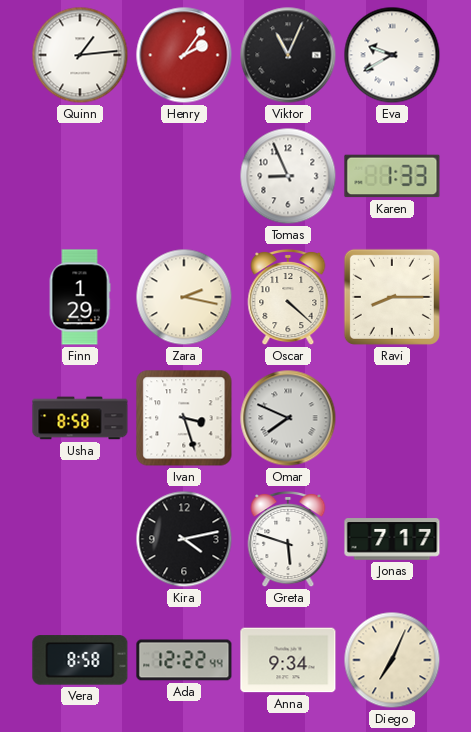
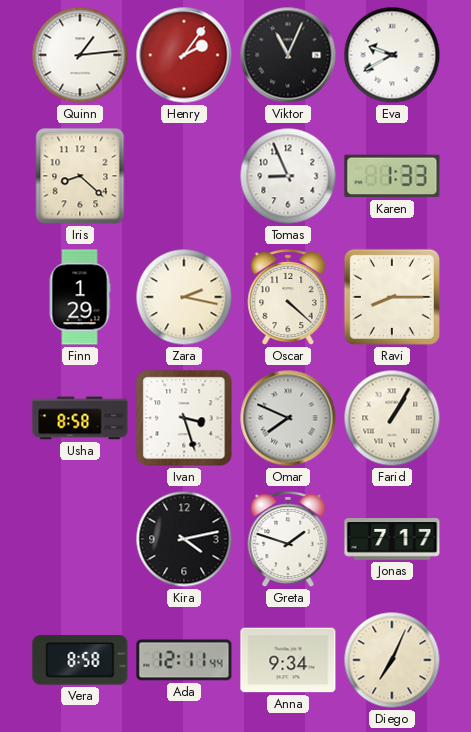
Iris: none -> 8:22
Farid: none -> 1:05
Greta: 5:48 -> 1:48
Ada: 12:22 -> 12:11
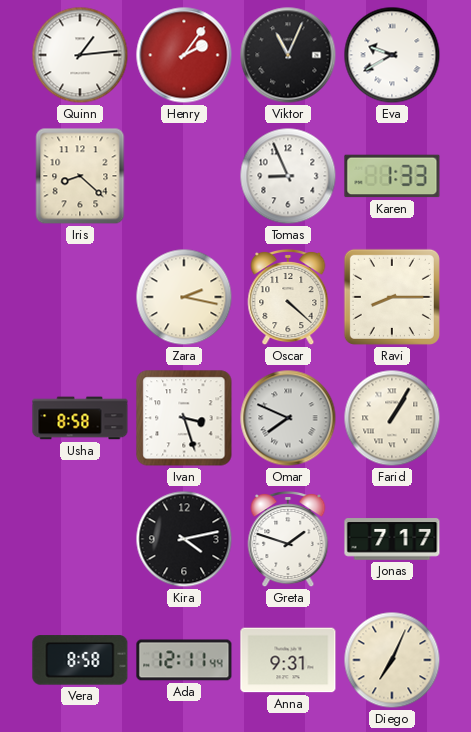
Finn: 1:29 -> none
Anna: 9:34 -> 9:31
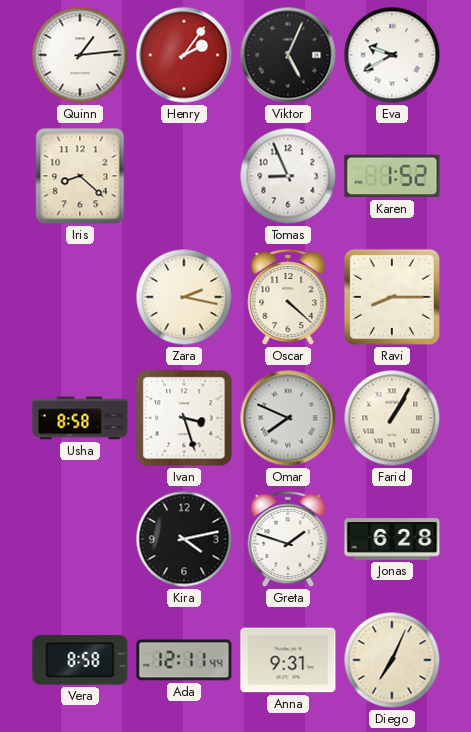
Viktor: 11:04 -> 5:04
Karen: 1:33 -> 1:52
Jonas: 7:17 -> 6:28
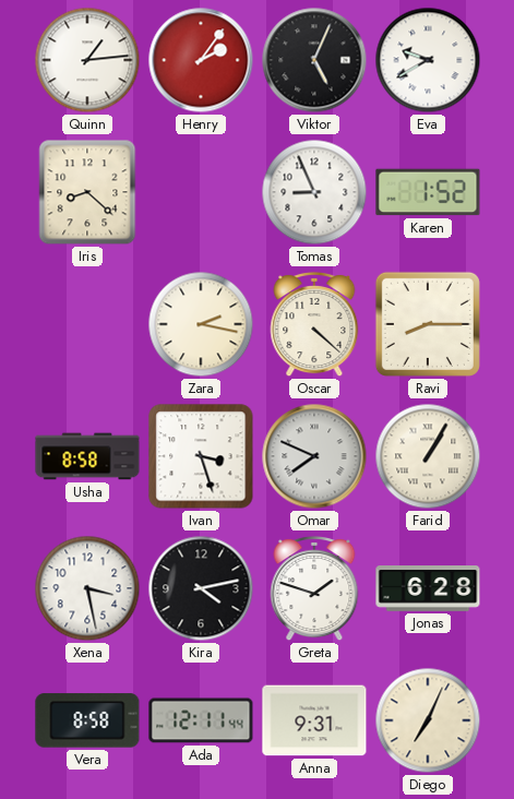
Xena: none -> 3:28
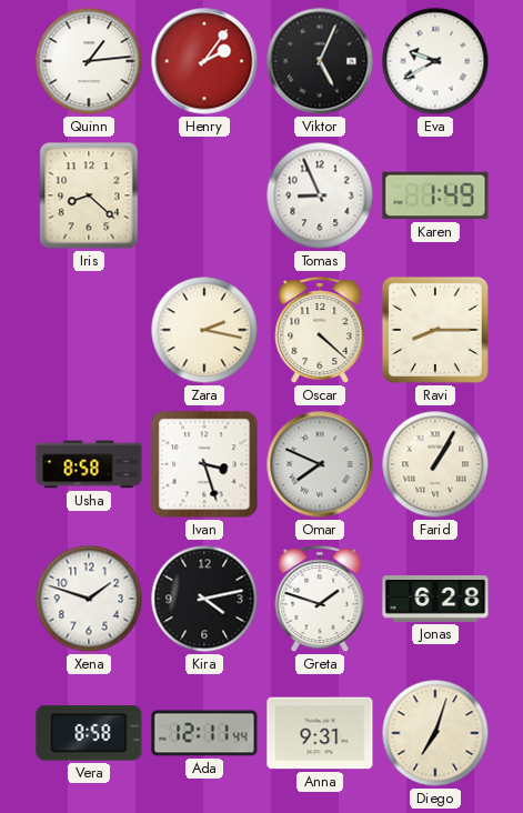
Karen: 1:52 -> 1:49
Xena: 3:28 -> 1:48
Diego: 7:04 -> 7:03
